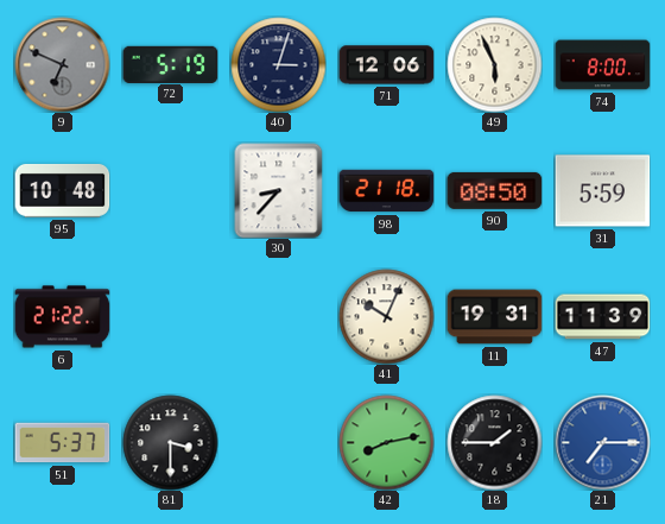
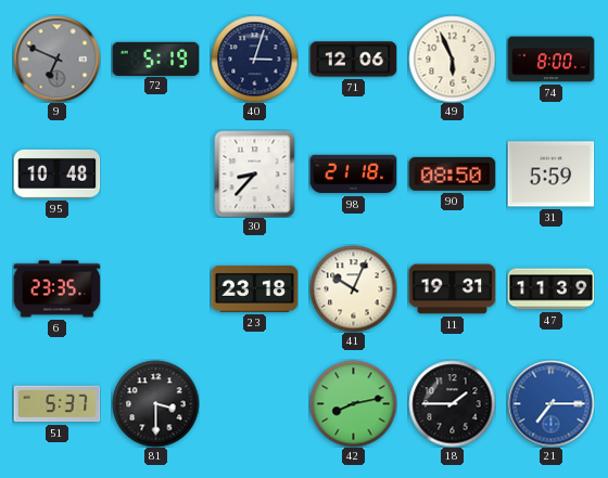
6: 21:22 -> 23:35
23: none -> 23:18
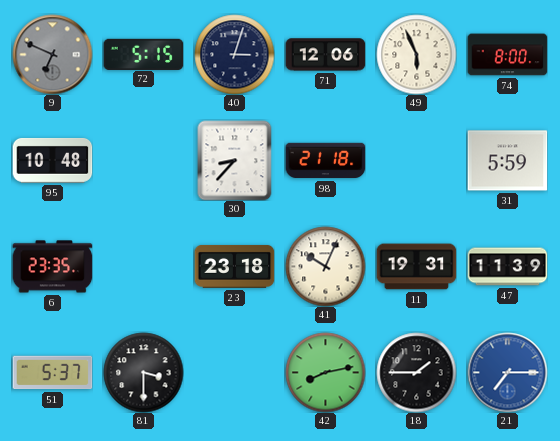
72: 5:19 -> 5:15
90: 08:50 -> none
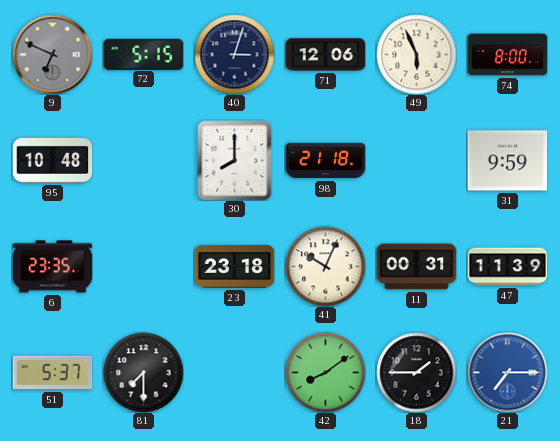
30: 8:37 -> 8:00
31: 5:59 -> 9:59
11: 19:31 -> 00:31
81: 3:30 -> 7:30
42: 8:13 -> 8:09
